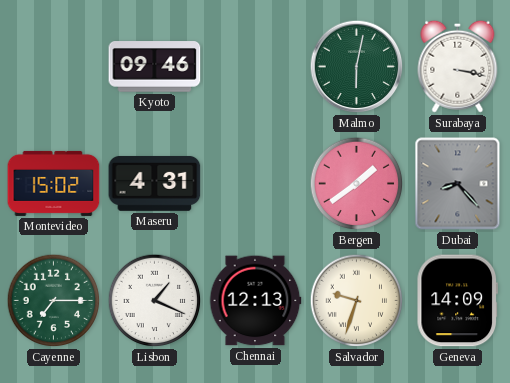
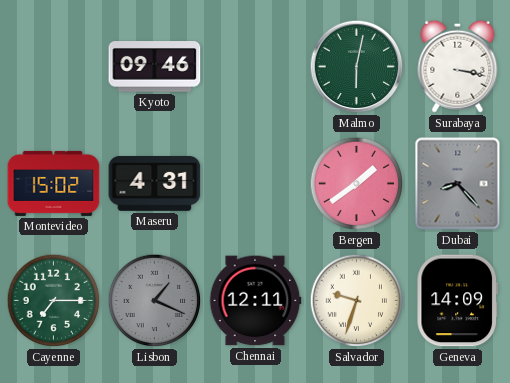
Lisbon dial: white -> grey
Chennai: 12:13 -> 12:11
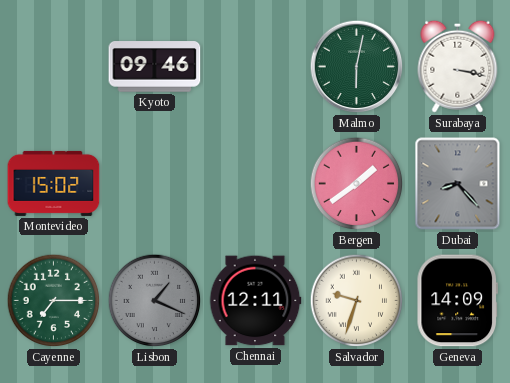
Maseru: 4:31 -> none
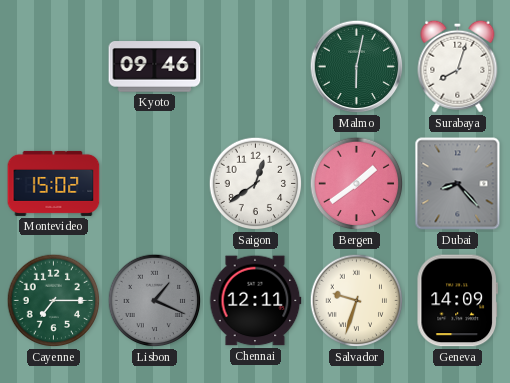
Surabaya: 3:17 -> 8:03
Saigon: none -> 12:39
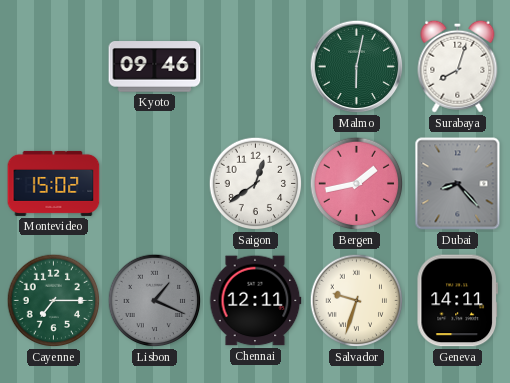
Bergen: 1:39 -> 1:43
Geneva: 14:09 -> 14:11
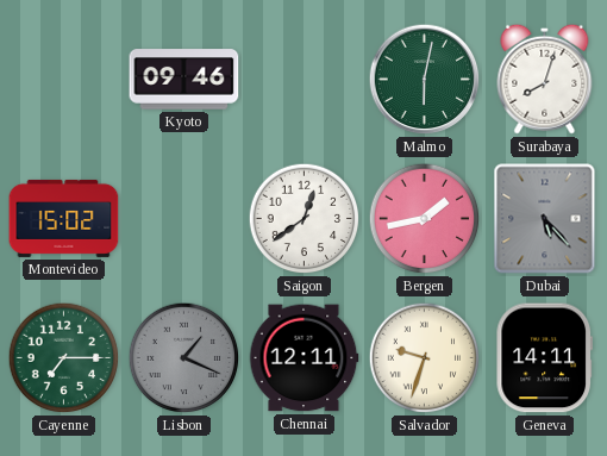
Dubai: 8:23 -> 5:23
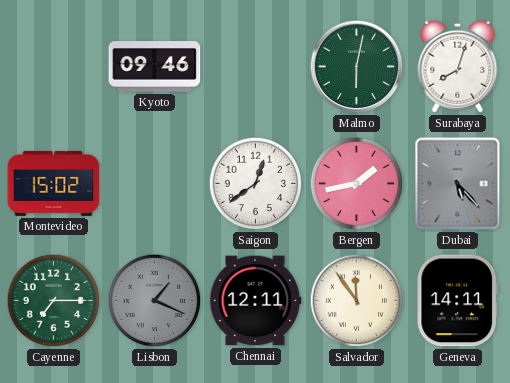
Salvador: 9:33 -> 11:54
